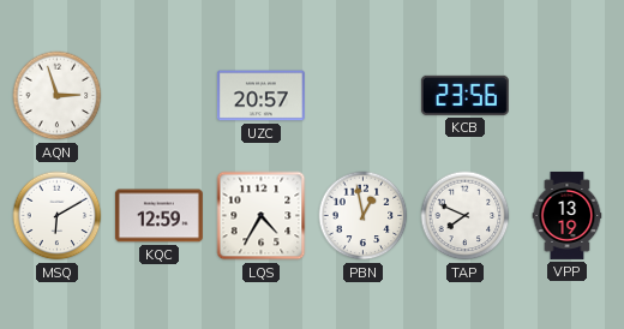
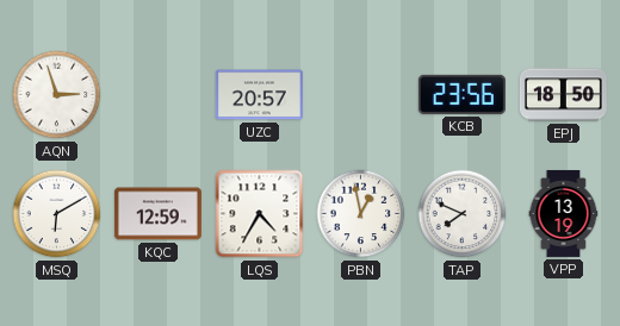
EPJ: none -> 18:50
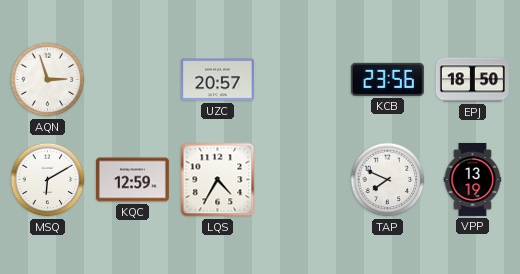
PBN: 12:58 -> none
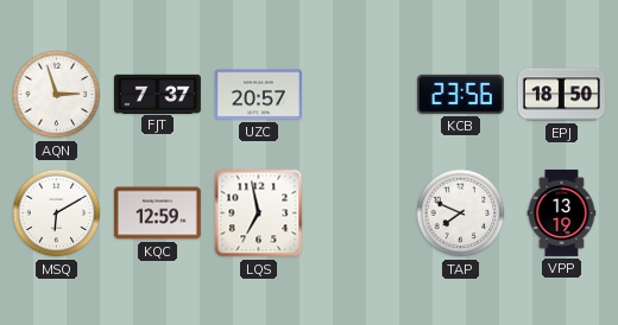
FJT: none -> 7:37
LQS: 4:35 -> 6:58
